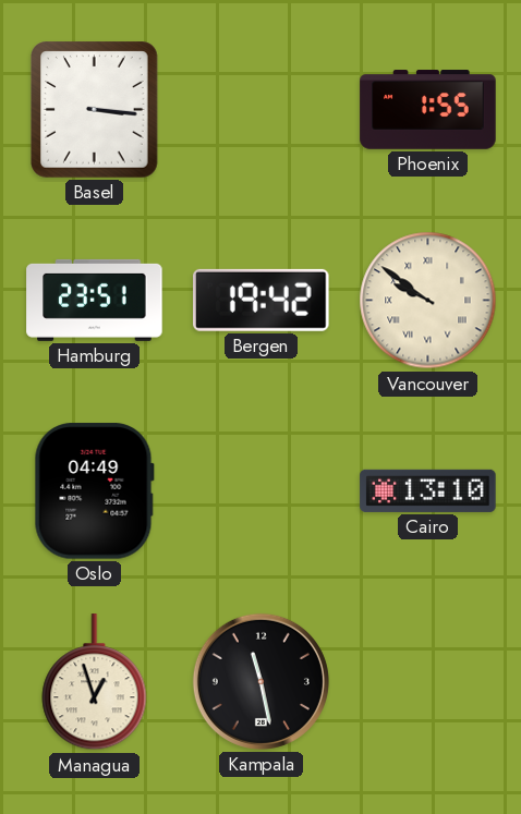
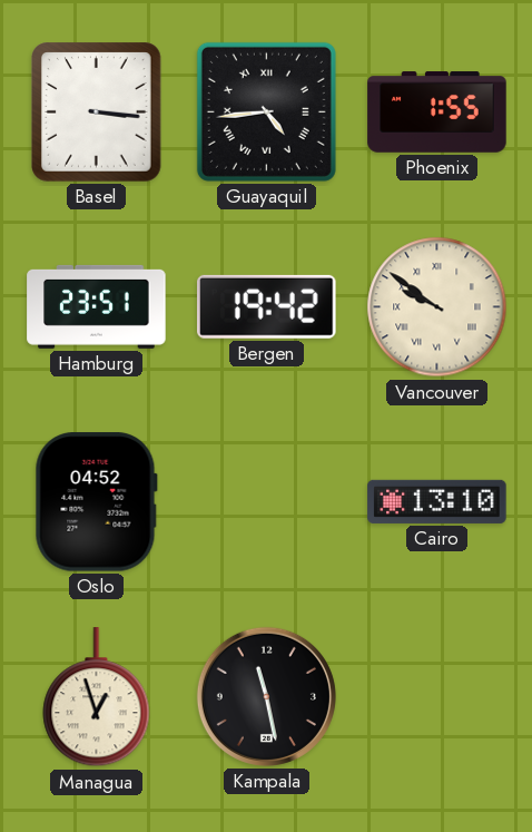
Guayaquil: none -> 4:44
Oslo: 04:49 -> 04:52
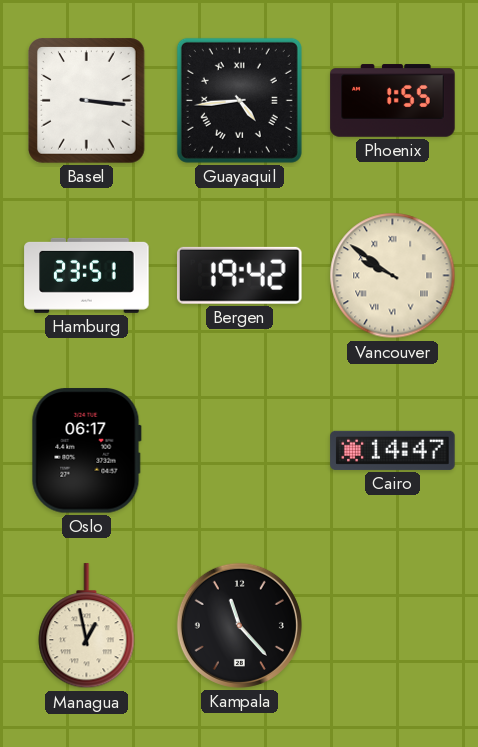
Oslo: 04:52 -> 06:17
Cairo: 13:10 -> 14:47
Managua: 12:57 -> 12:58
Kampala: 11:28 -> 11:23
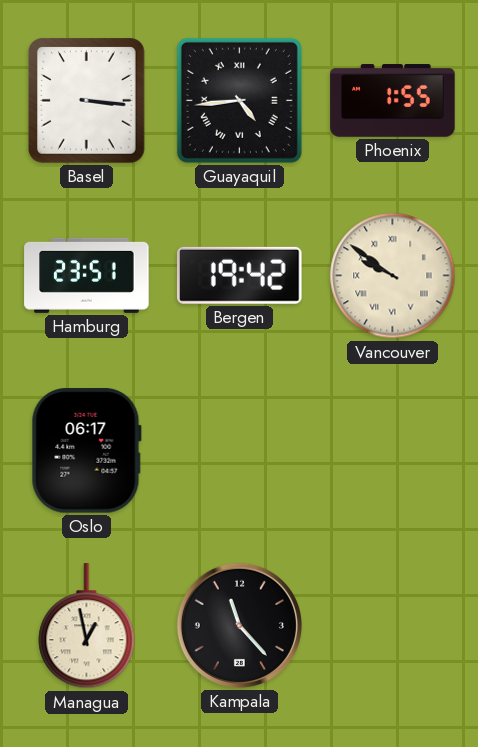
Cairo: 14:47 -> none
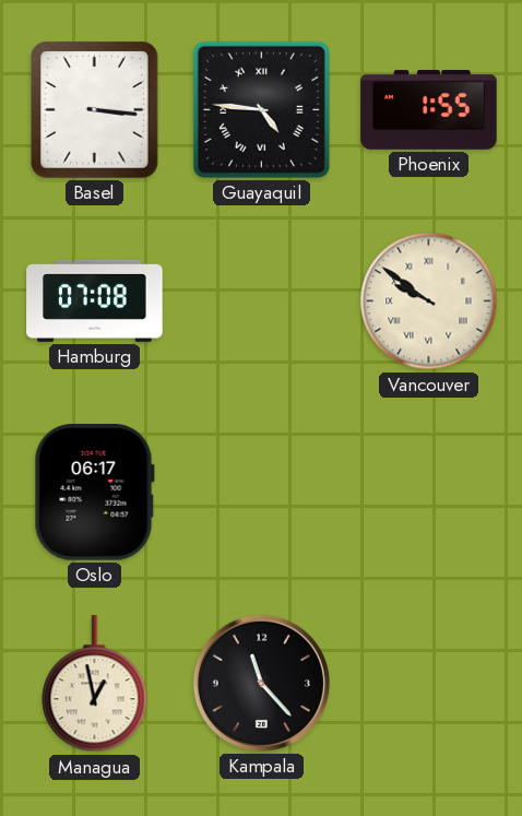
Guayaquil: 4:44 -> 4:46
Hamburg: 23:51 -> 07:08
Bergen: 19:42 -> none
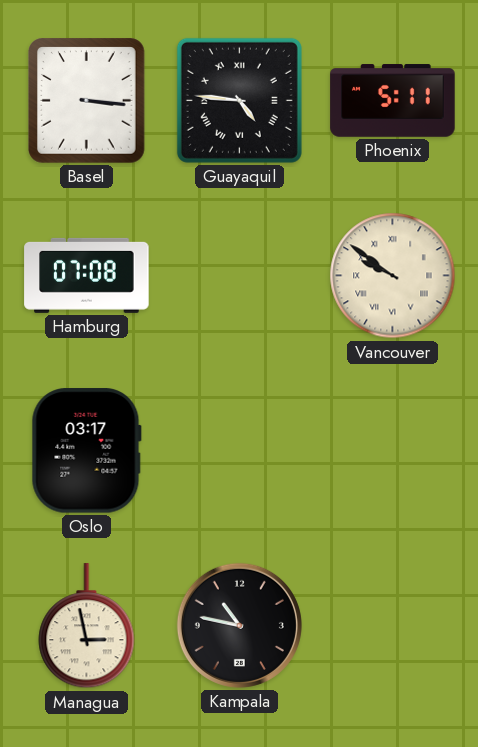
Phoenix: 1:55 -> 5:11
Oslo: 06:17 -> 03:17
Managua: 12:58 -> 2:58
Kampala: 11:23 -> 10:47
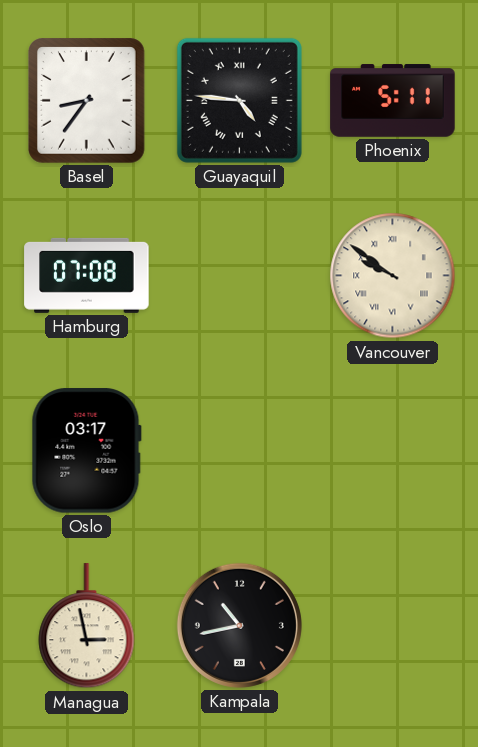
Basel: 3:16 -> 8:36
Kampala: 10:47 -> 10:43
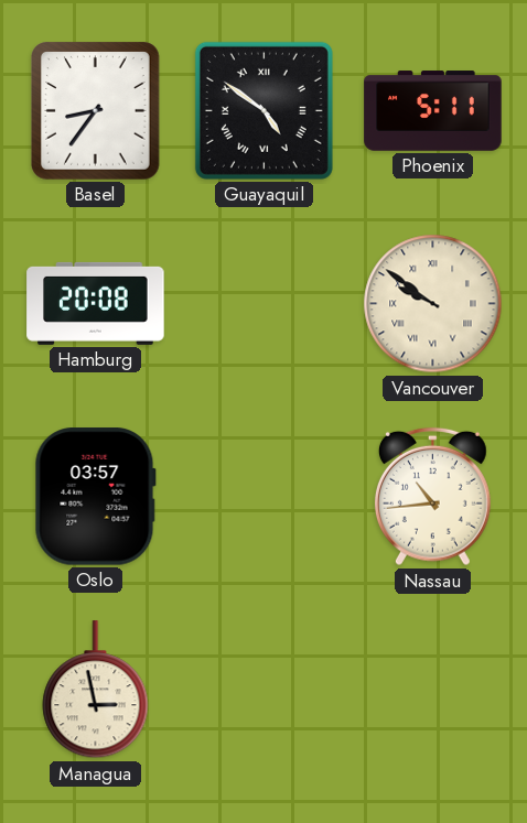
Guayaquil: 4:46 -> 4:51
Hamburg: 07:08 -> 20:08
Oslo: 03:17 -> 03:57
Nassau: none -> 10:44
Kampala: 10:43 -> none
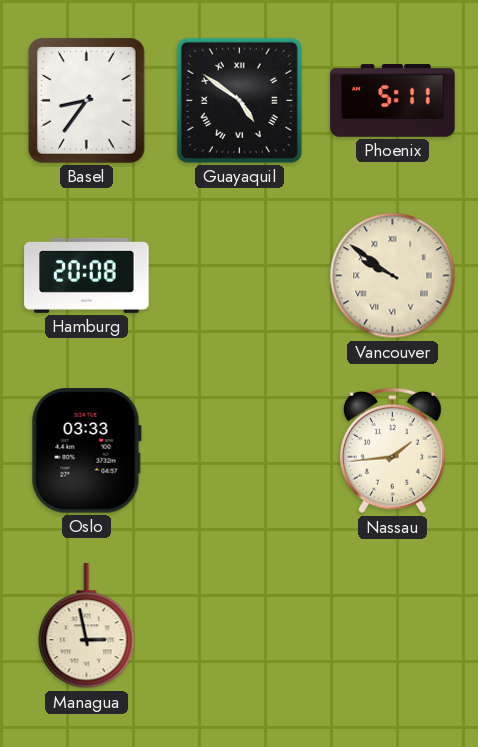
Oslo: 03:57 -> 03:33
Nassau: 10:44 -> 1:44
